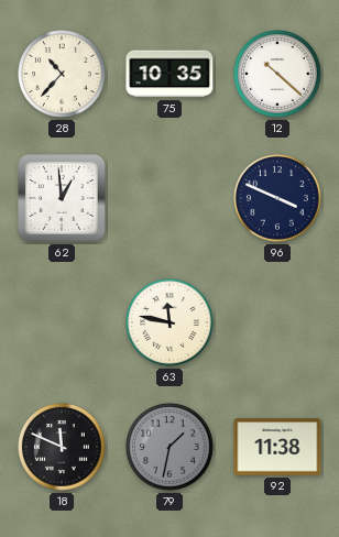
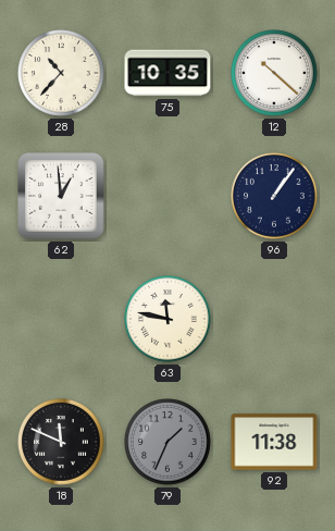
96: 3:49 -> 1:06
79: 1:32 -> 1:34
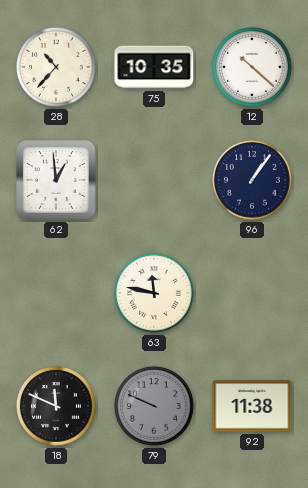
79: 1:34 -> 9:49
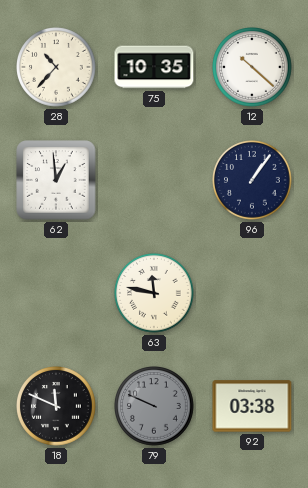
92: 11:38 -> 03:38
